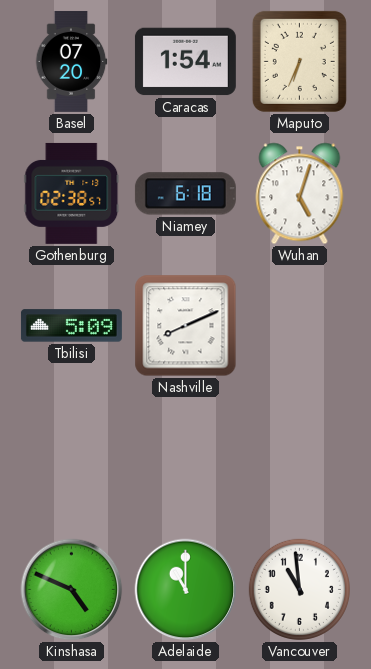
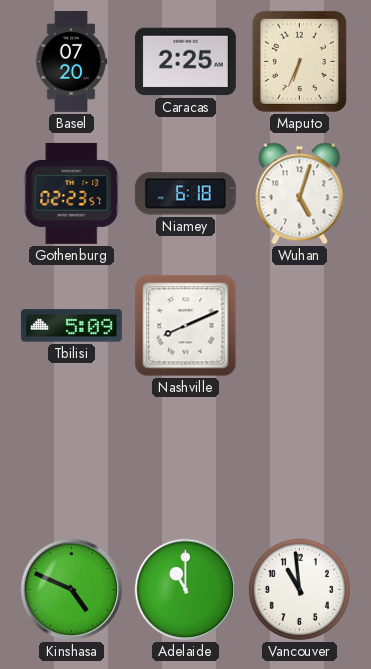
Caracas: 1:54 -> 2:25
Gothenburg: 02:38 -> 02:23
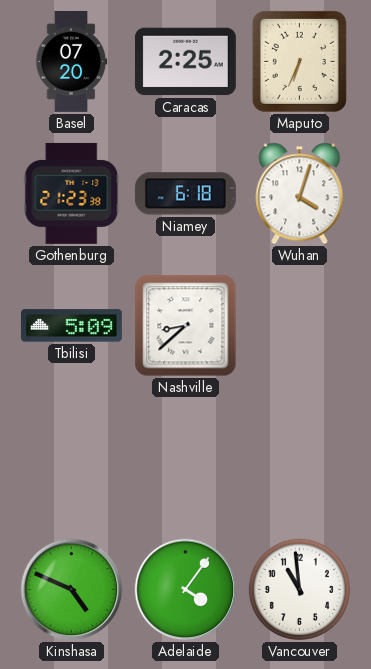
Gothenburg: 02:23 -> 21:23
Wuhan: 5:03 -> 4:03
Nashville: 8:11 -> 8:38
Adelaide: 11:00 -> 4:06
